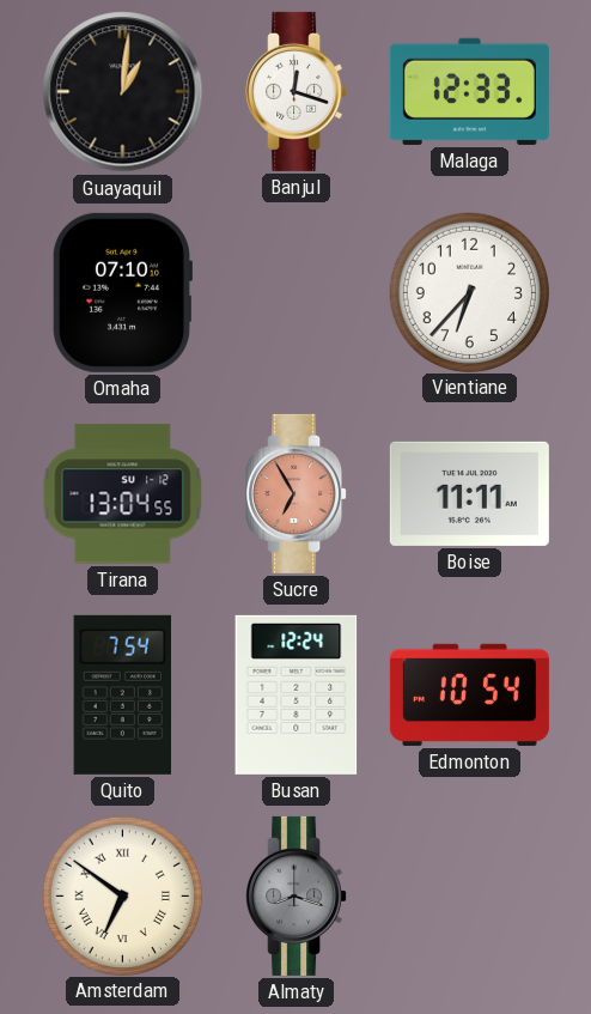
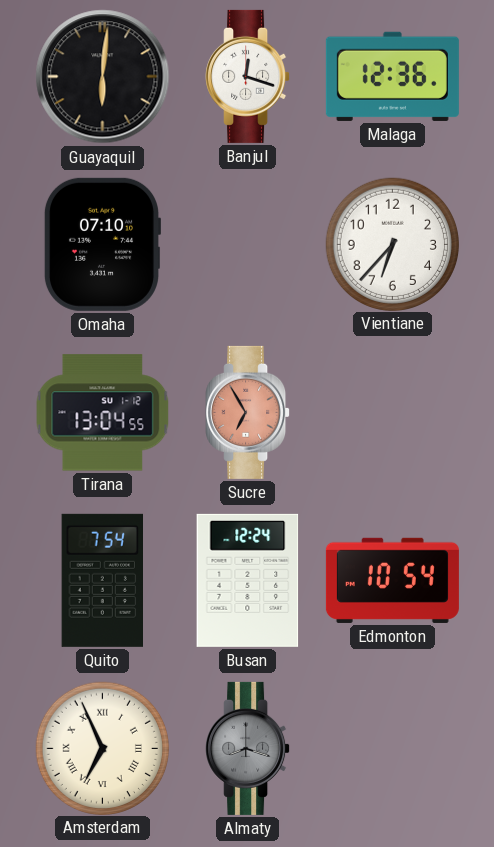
Guayaquil: 1:01 -> 6:01
Malaga: 12:33 -> 12:36
Boise: 11:11 -> none
Amsterdam: 6:51 -> 6:56
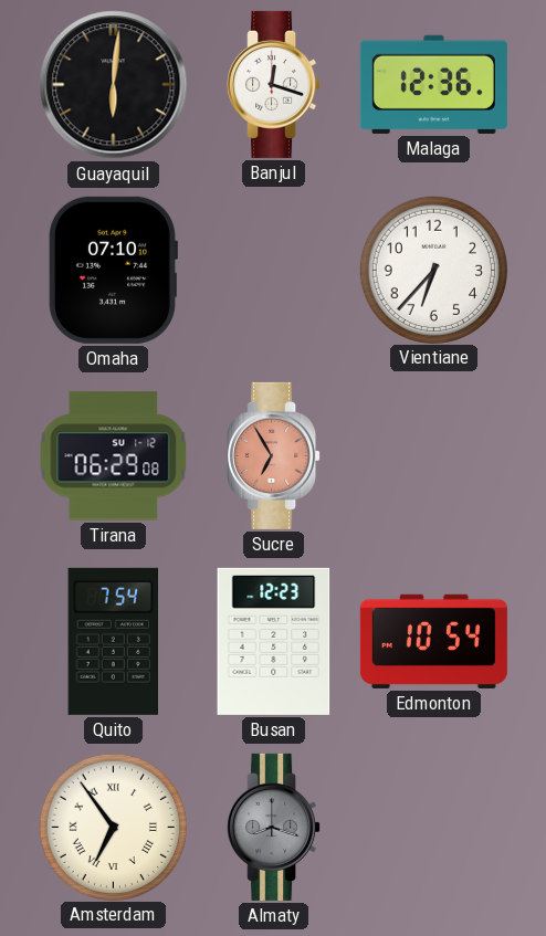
Tirana: 13:04 -> 06:29
Busan: 12:24 -> 12:23
Amsterdam: 6:56 -> 6:54
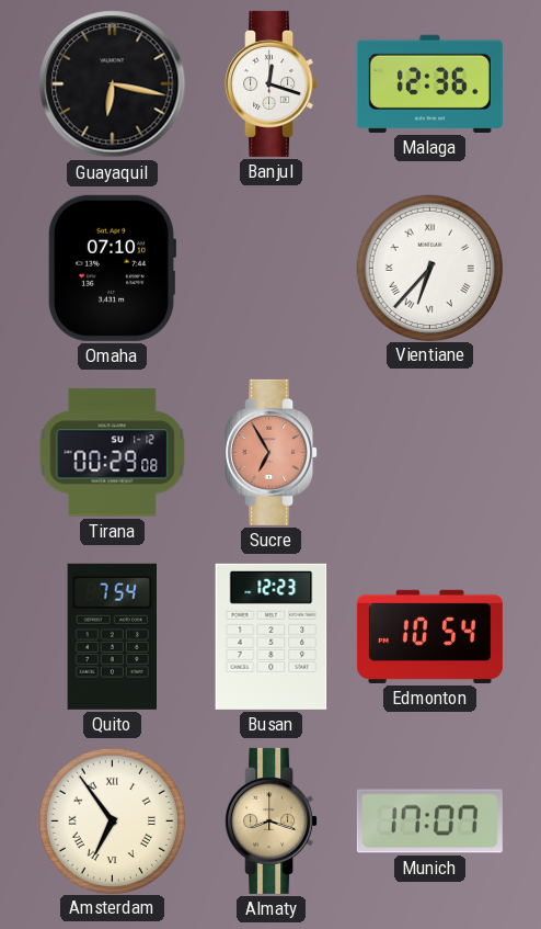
Guayaquil: 6:01 -> 6:17
Vientiane numerals: Arabic -> Roman
Tirana: 06:29 -> 00:29
Almaty dial: grey -> champagne
Munich: none -> 17:07
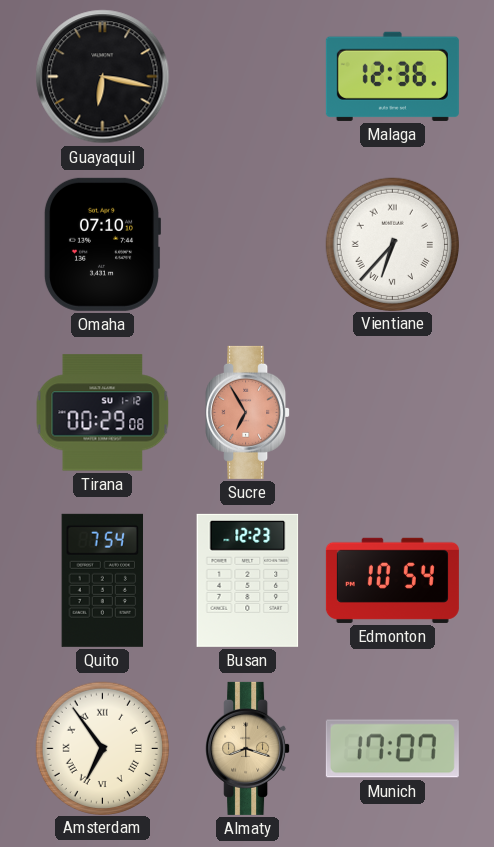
Banjul: 12:18 -> none
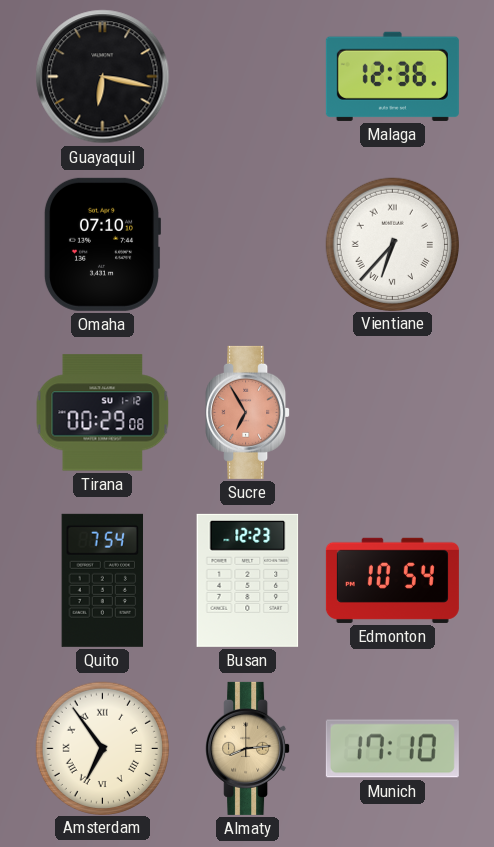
Almaty: 8:18 -> 8:14
Munich: 17:07 -> 17:10
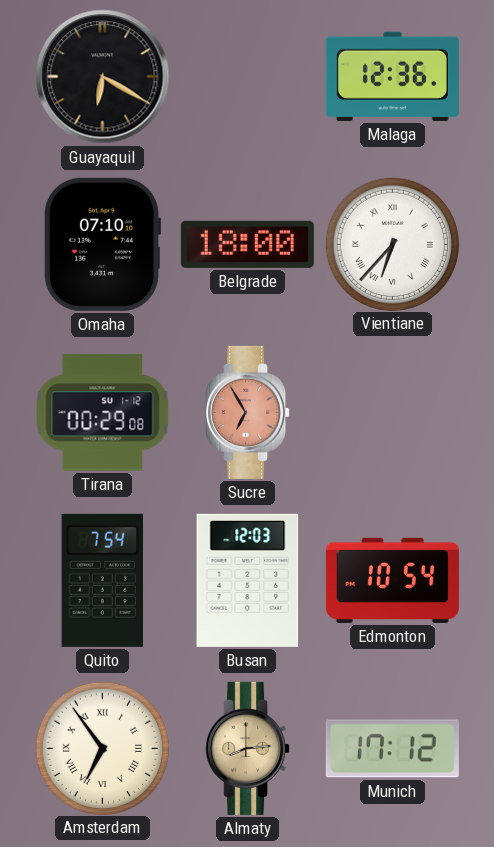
Guayaquil: 6:17 -> 6:20
Belgrade: none -> 18:00
Busan: 12:23 -> 12:03
Munich: 17:10 -> 17:12
